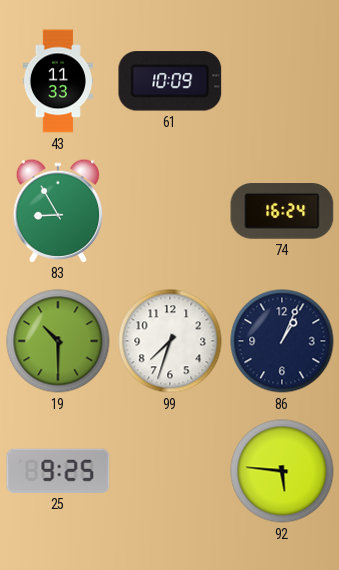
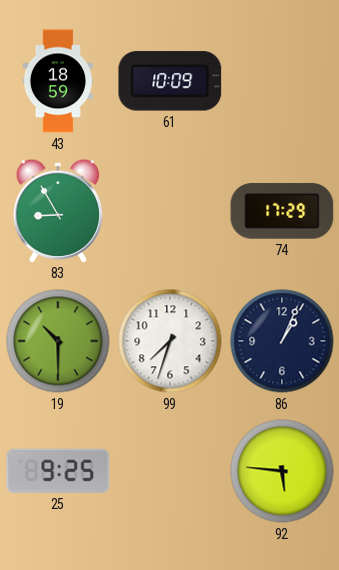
43: 11:33 -> 18:59
74: 16:24 -> 17:29
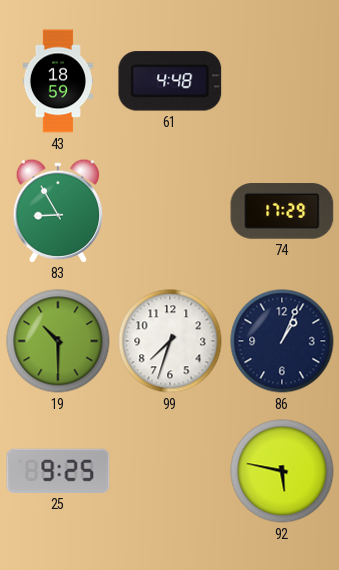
61: 10:09 -> 4:48
92: 5:46 -> 5:47
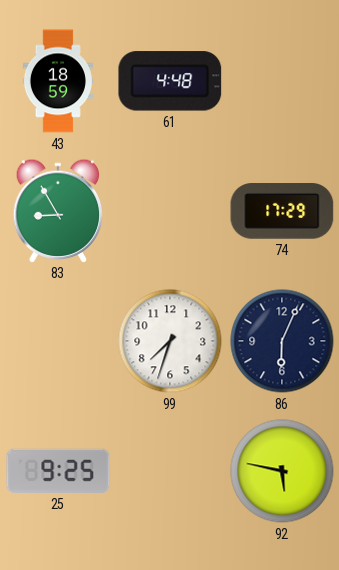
19: 10:30 -> none
86: 1:04 -> 6:04
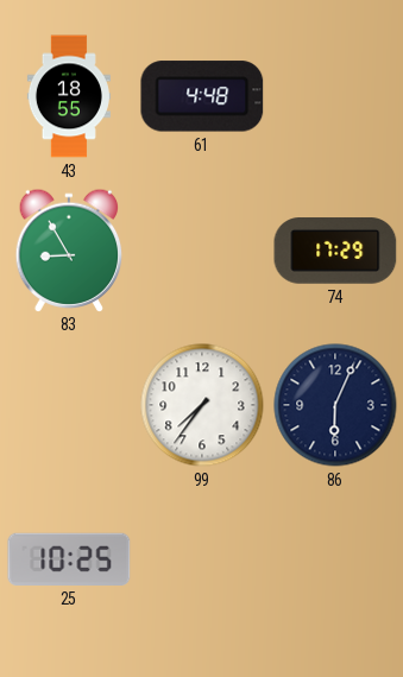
43: 18:59 -> 18:55
99: 7:33 -> 7:36
25: 9:25 -> 10:25
92: 5:47 -> none
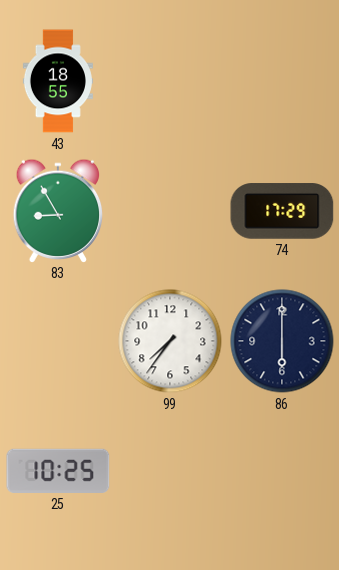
61: 4:48 -> none
86: 6:04 -> 6:00
